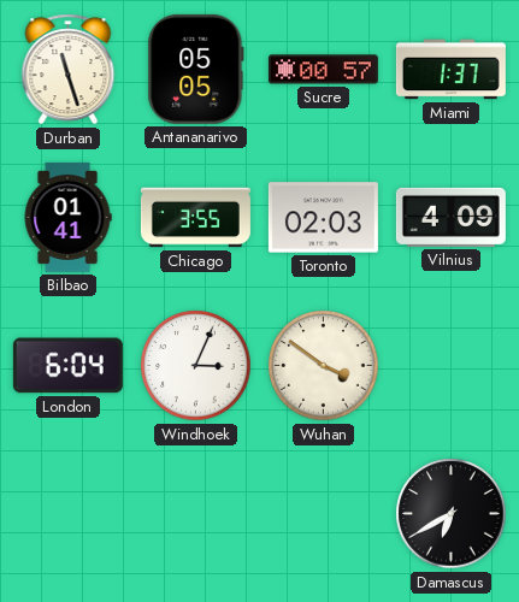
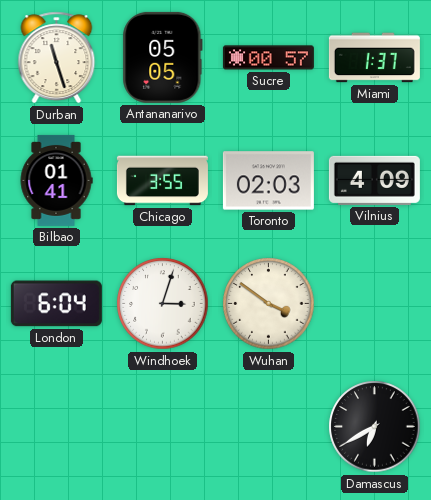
Windhoek: 3:04 -> 3:03
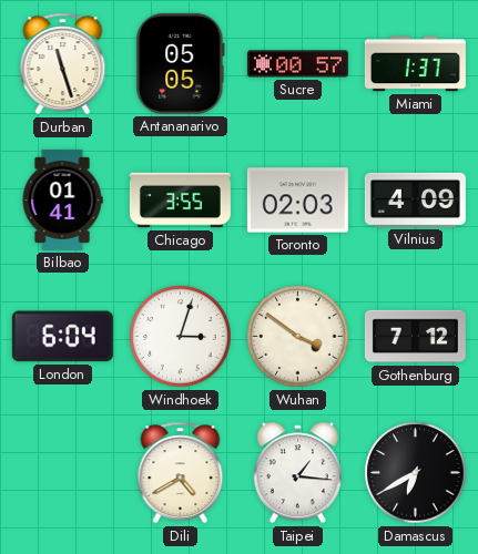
Gothenburg: none -> 7:12
Dili: none -> 4:40
Taipei: none -> 1:16
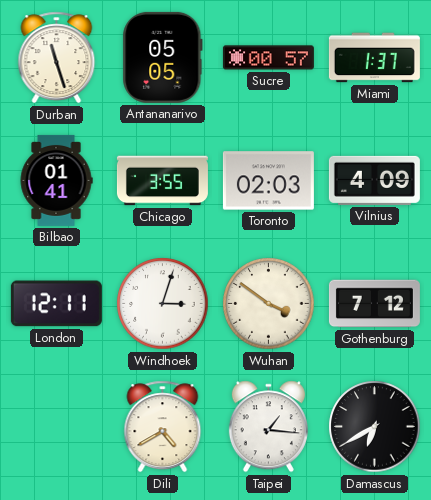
London: 6:04 -> 12:11
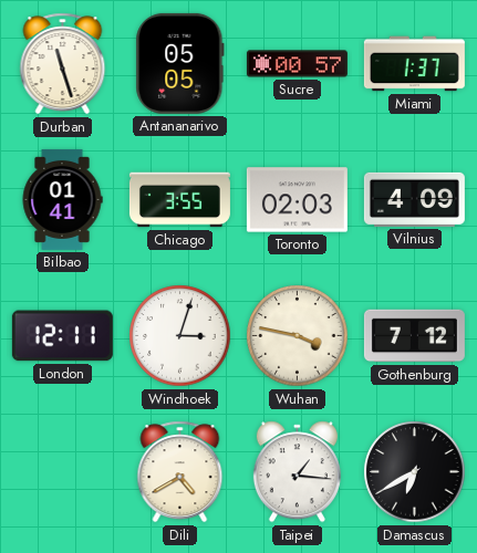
Wuhan: 3:51 -> 3:47
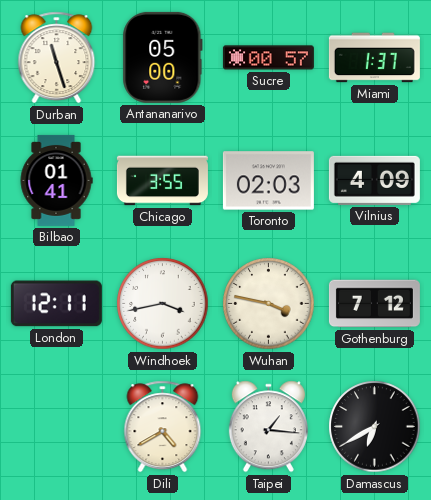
Antananarivo: 05:05 -> 05:00
Windhoek: 3:03 -> 3:43
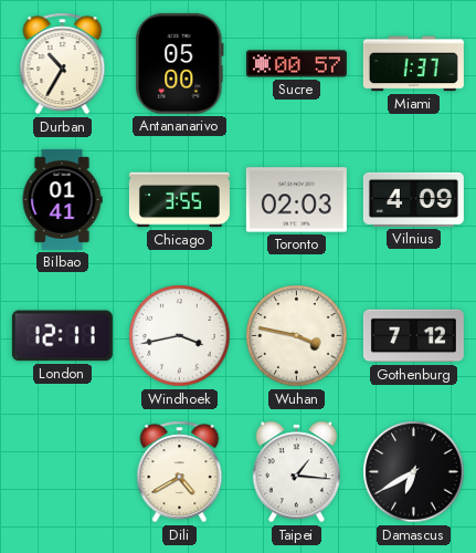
Durban: 11:27 -> 10:35
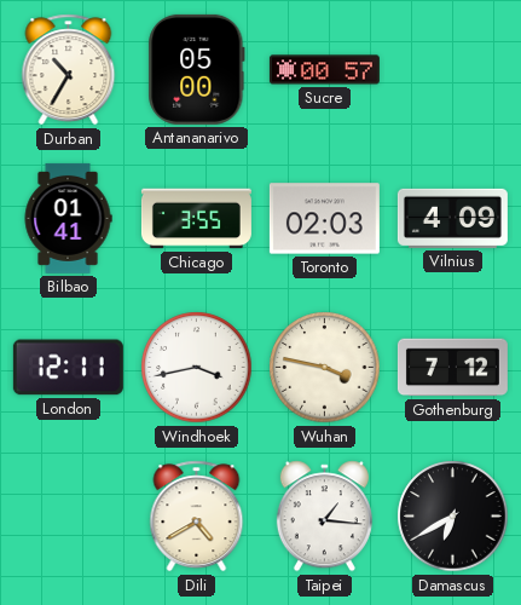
Miami: 1:37 -> none
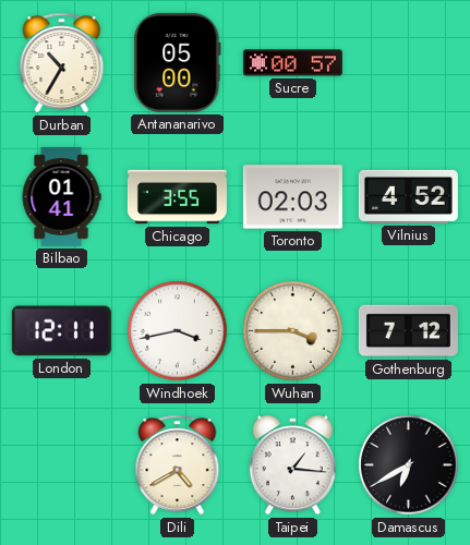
Vilnius: 4:09 -> 4:52
Wuhan: 3:47 -> 3:45
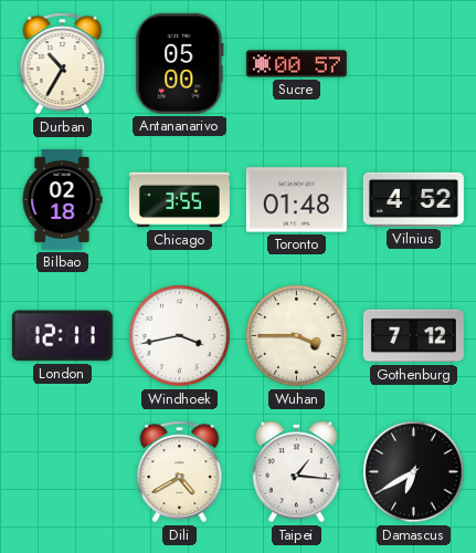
Bilbao: 01:41 -> 02:18
Toronto: 02:03 -> 01:48
